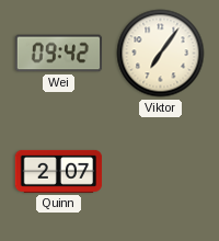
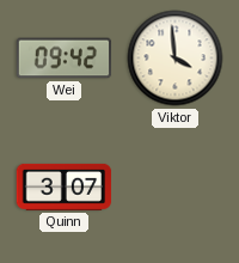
Viktor: 7:06 -> 3:59
Quinn: 2:07 -> 3:07
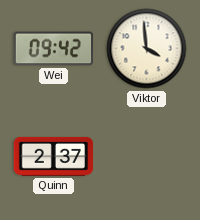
Quinn: 3:07 -> 2:37
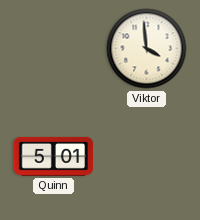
Wei: 09:42 -> none
Quinn: 2:37 -> 5:01
